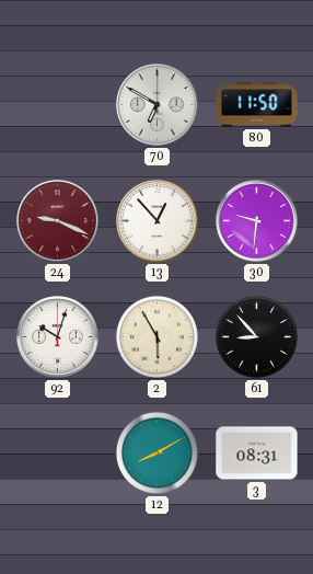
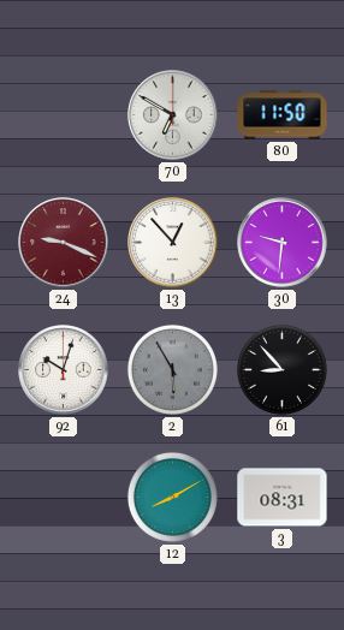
2 dial: cream -> grey
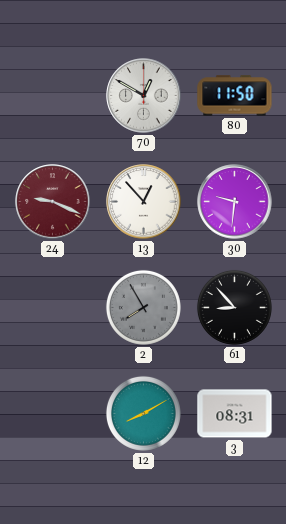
70: 6:50 -> 12:50
92: 10:03 -> none
2: 5:55 -> 7:55
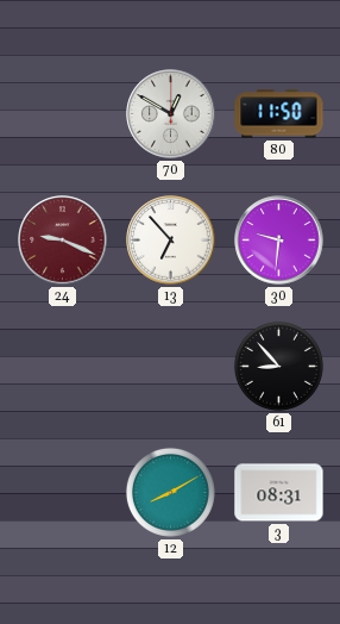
13: 12:53 -> 6:53
2: 7:55 -> none
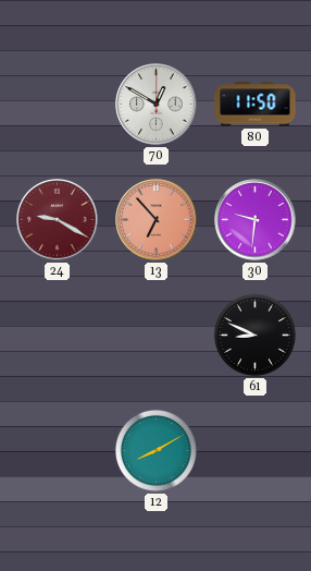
24: 9:19 -> 9:20
13 dial: white -> salmon
61: 8:53 -> 8:49
3: 08:31 -> none
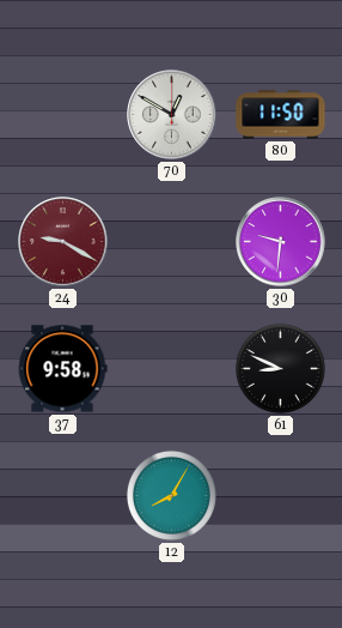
13: 6:53 -> none
37: none -> 9:58
12: 8:10 -> 8:05
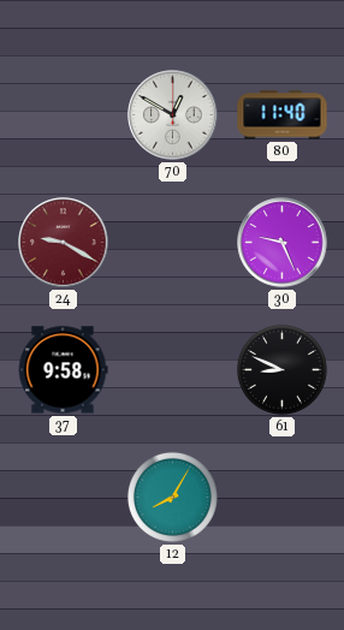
80: 11:50 -> 11:40
30: 9:31 -> 9:26
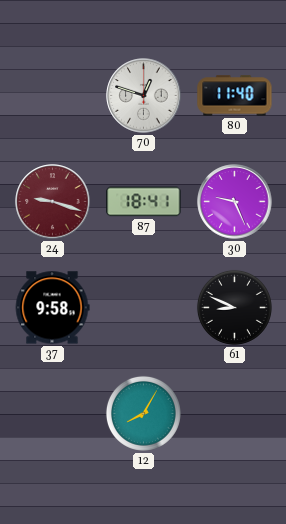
70: 12:50 -> 12:48
24: 9:20 -> 9:18
87: none -> 18:41
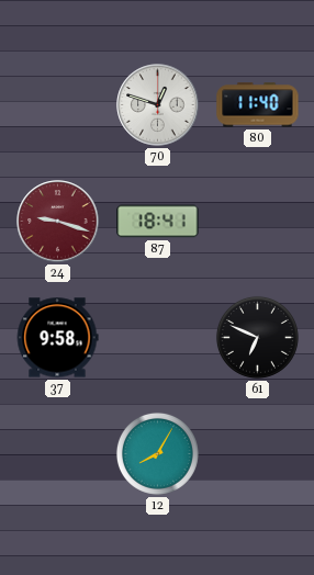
30: 9:26 -> none
61: 8:49 -> 6:49
